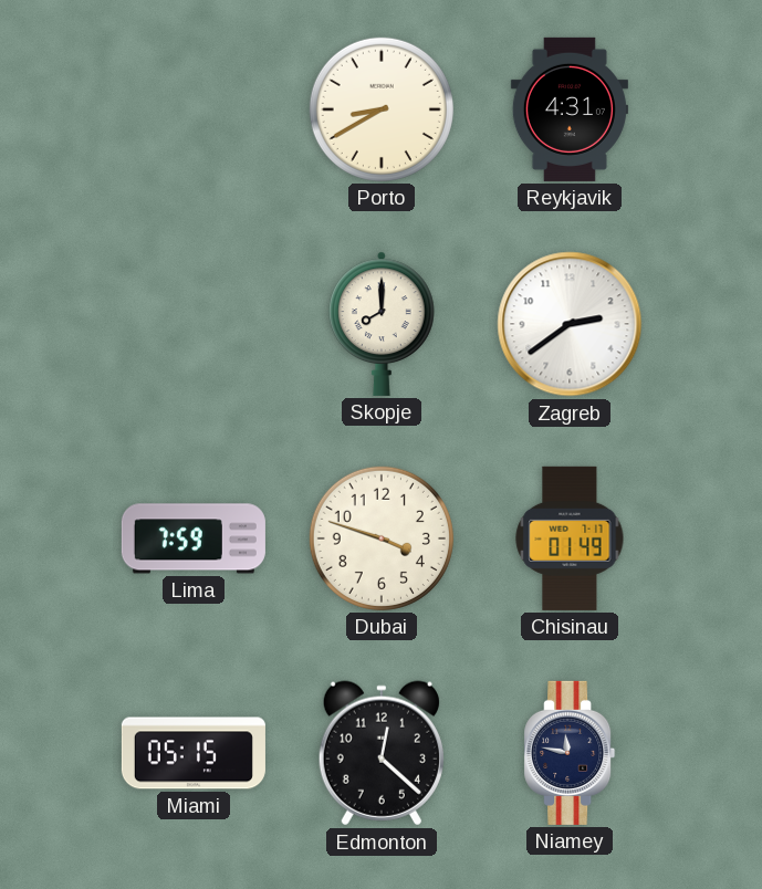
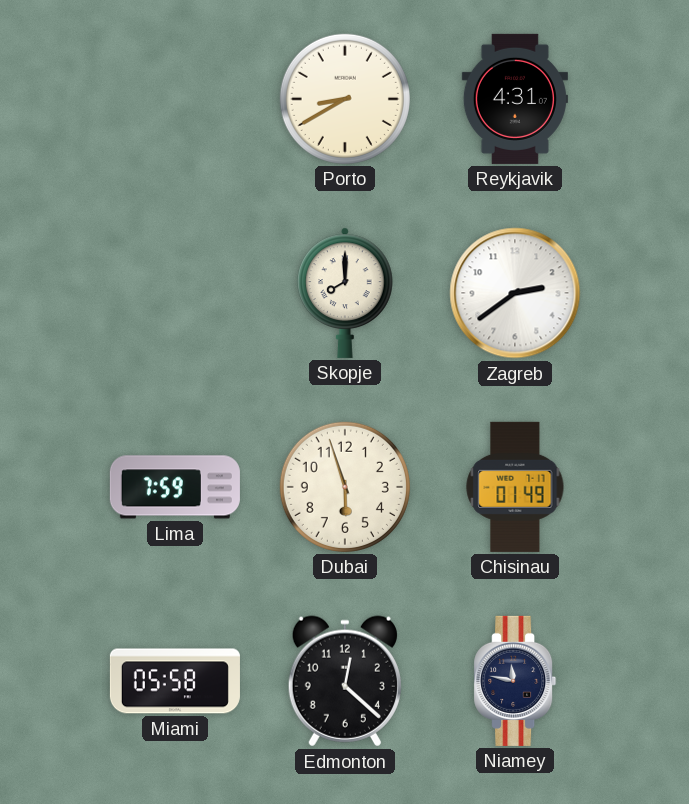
Dubai: 3:48 -> 5:57
Miami: 05:15 -> 05:58
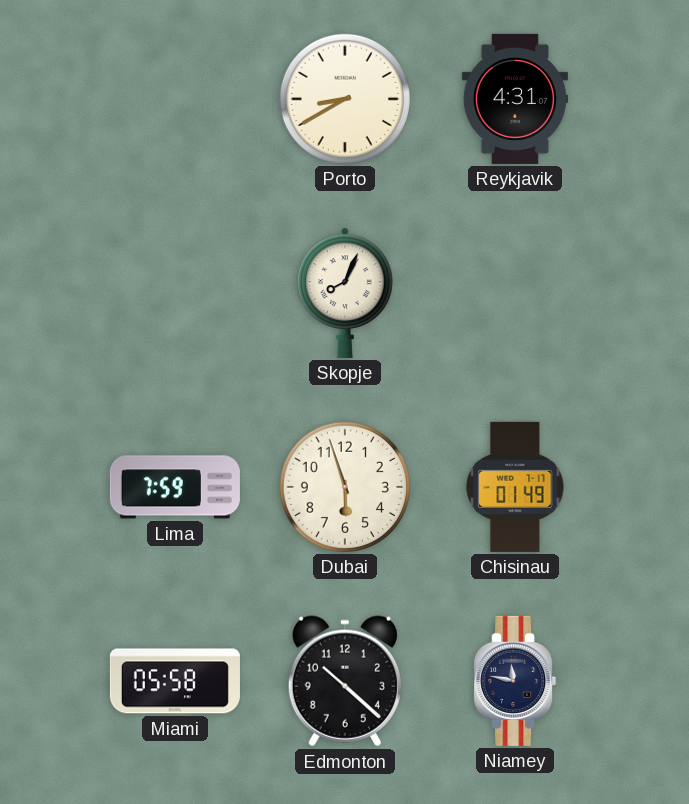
Skopje: 8:00 -> 8:04
Zagreb: 2:39 -> none
Edmonton: 12:22 -> 10:22
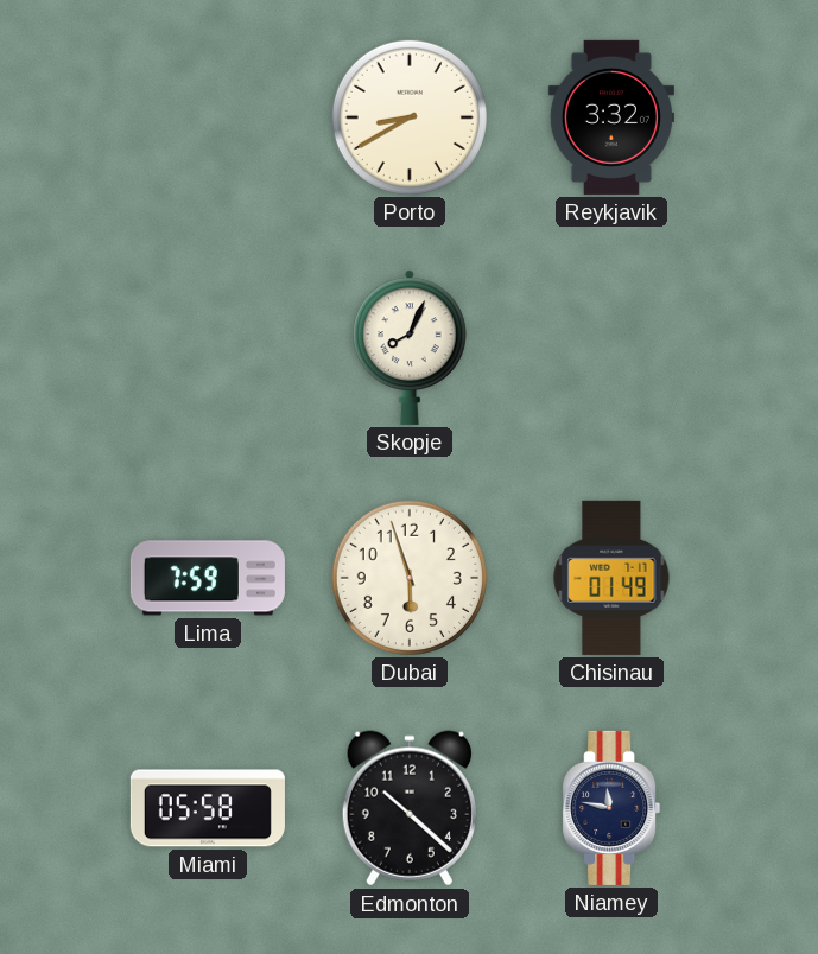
Reykjavik: 4:31 -> 3:32
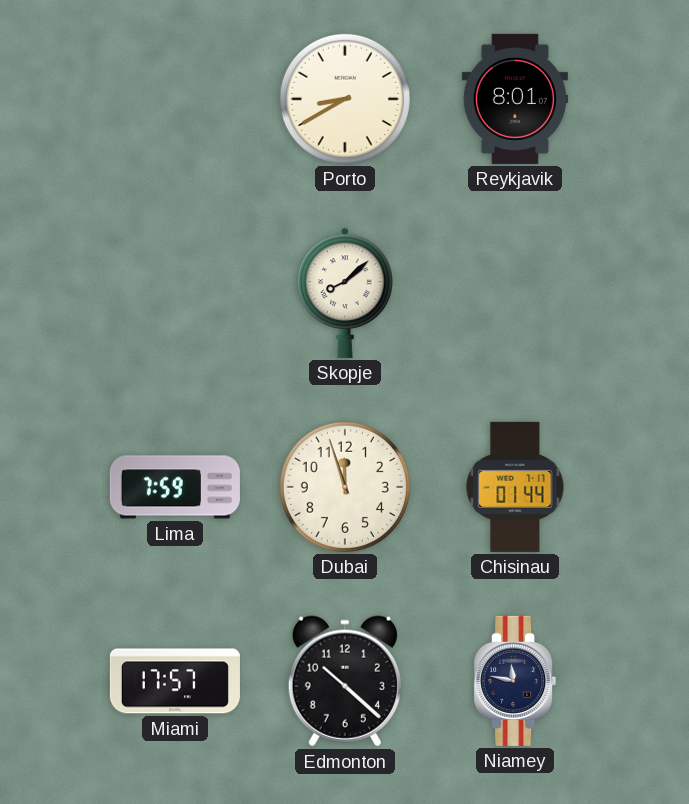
Reykjavik: 3:32 -> 8:01
Skopje: 8:04 -> 8:08
Dubai: 5:57 -> 11:57
Chisinau: 01:49 -> 01:44
Miami: 05:58 -> 17:57
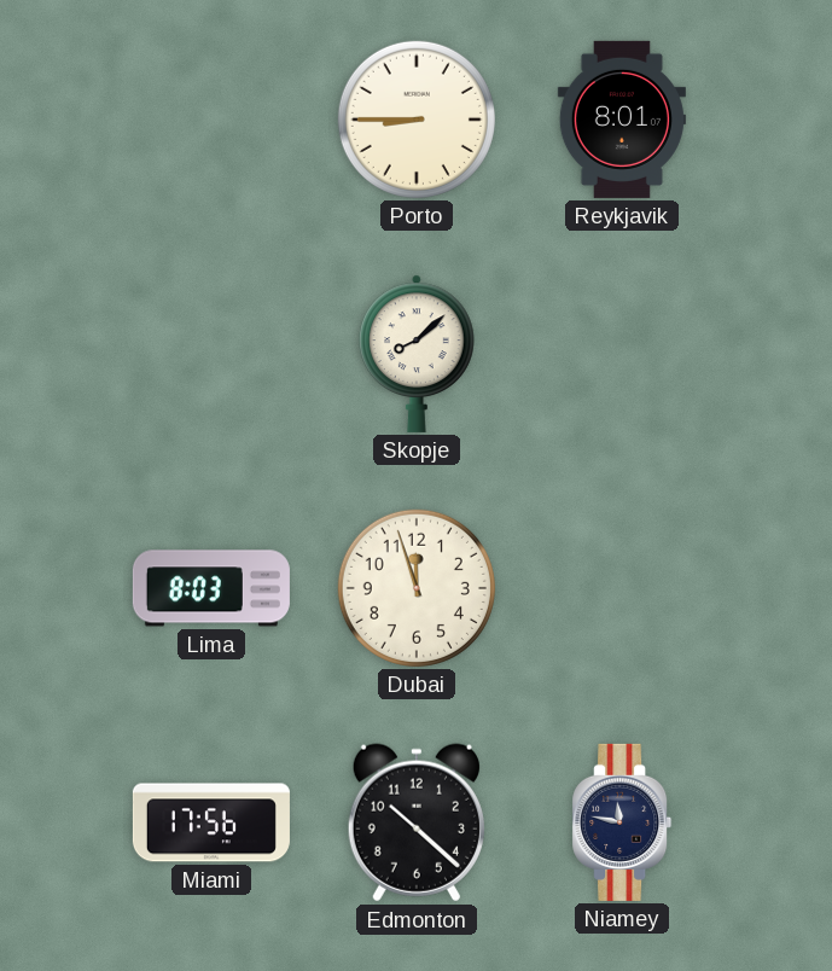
Porto: 8:40 -> 8:45
Lima: 7:59 -> 8:03
Chisinau: 01:44 -> none
Miami: 17:57 -> 17:56
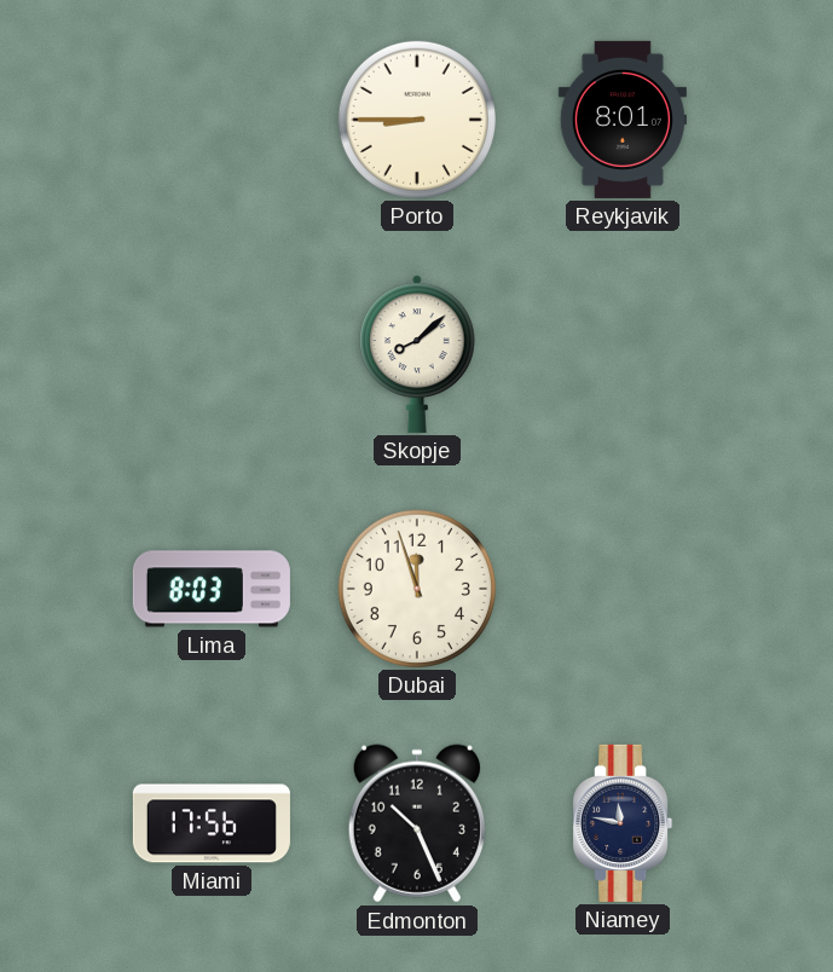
Edmonton: 10:22 -> 10:26
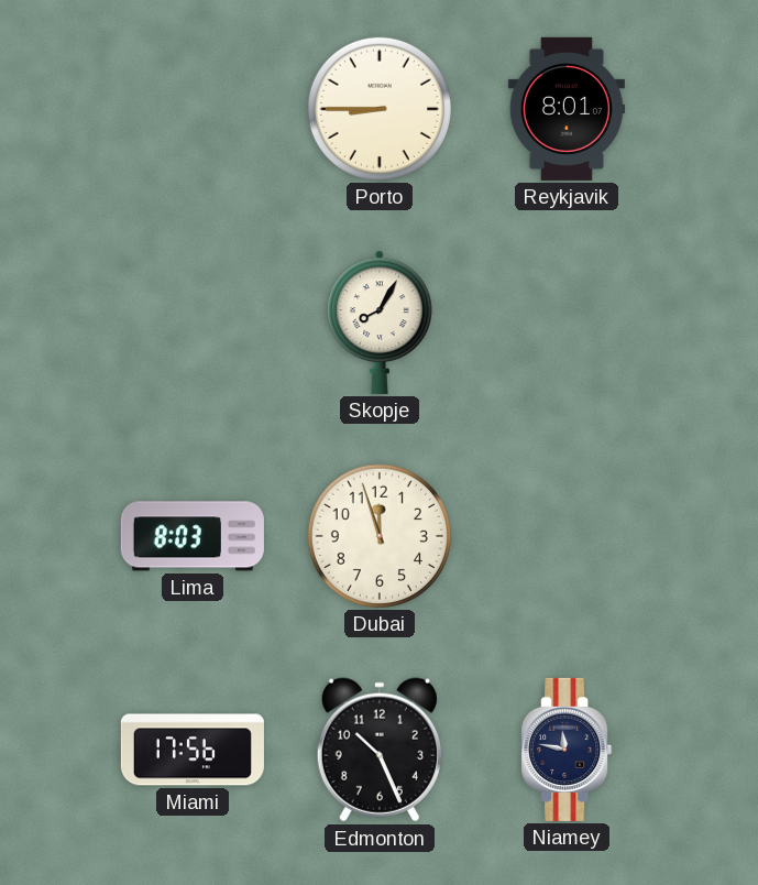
Skopje: 8:08 -> 8:05
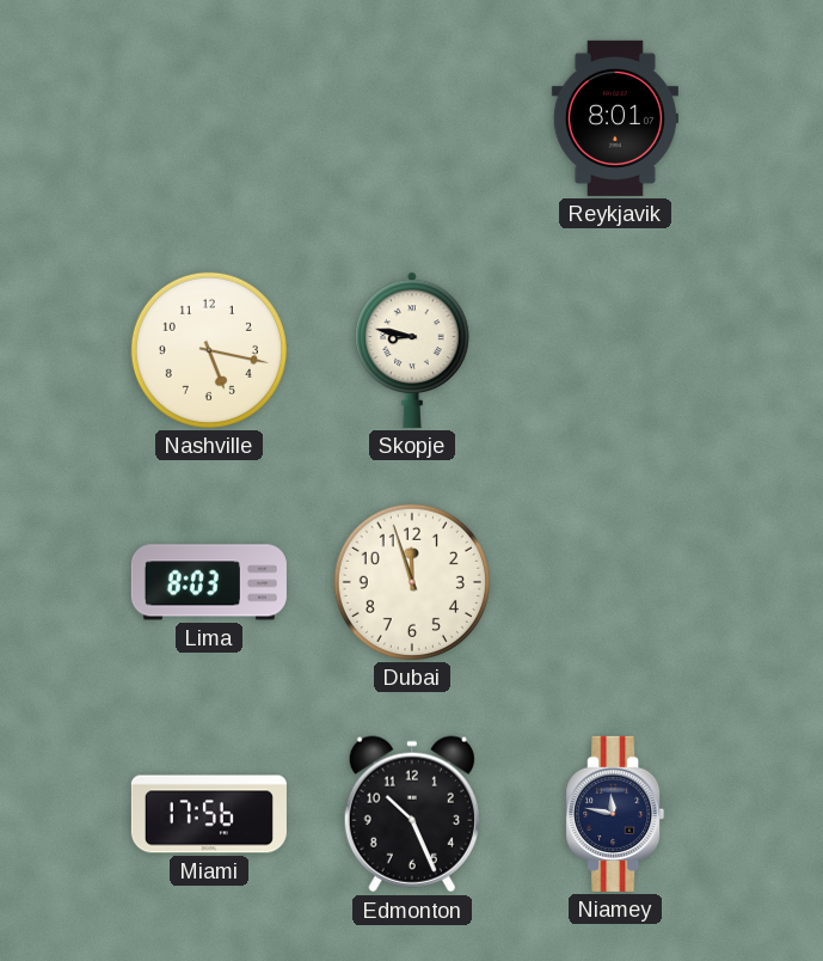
Porto: 8:45 -> none
Nashville: none -> 5:17
Skopje: 8:05 -> 8:47
